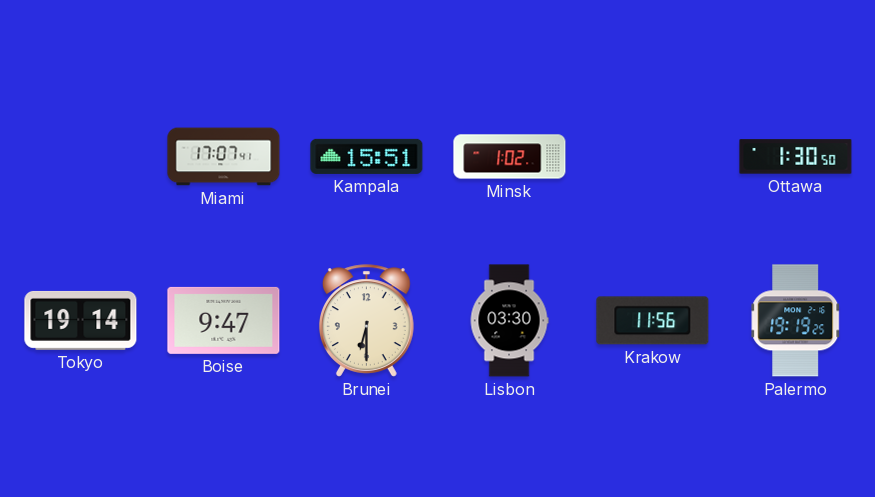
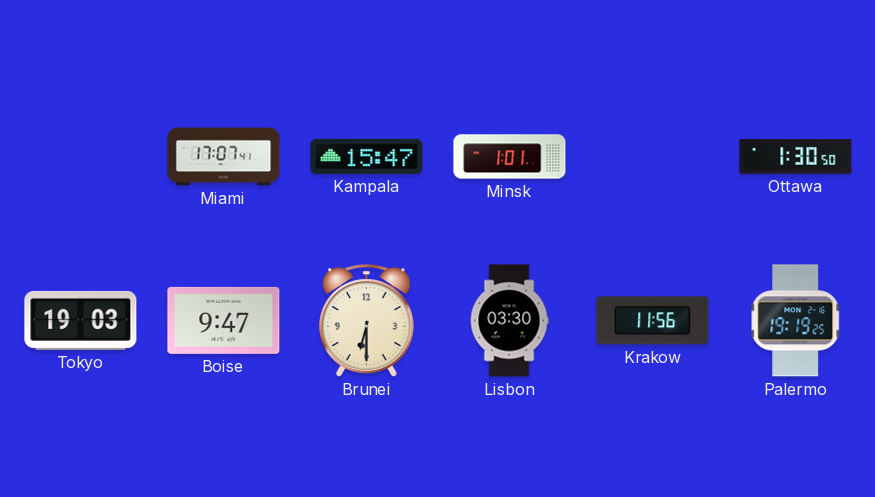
Kampala: 15:51 -> 15:47
Minsk: 1:02 -> 1:01
Tokyo: 19:14 -> 19:03
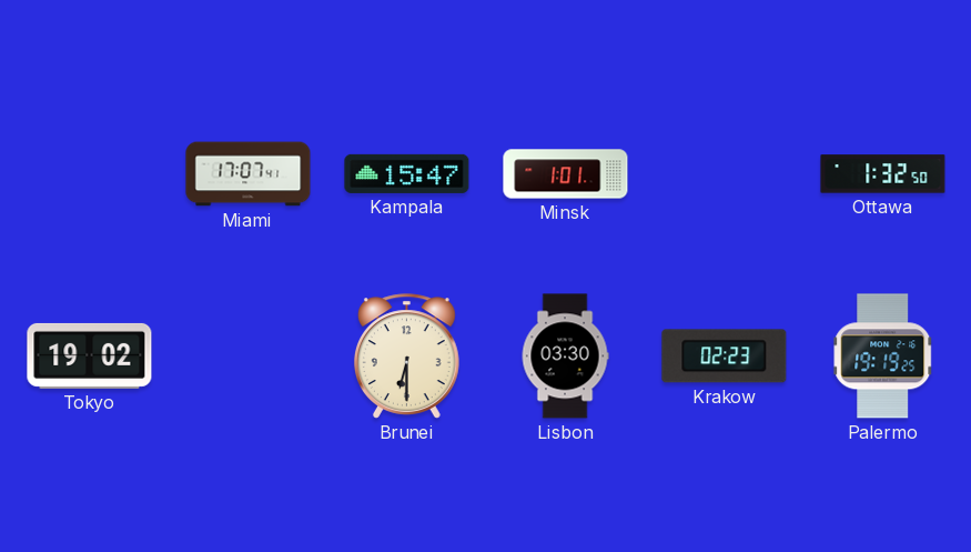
Ottawa: 1:30 -> 1:32
Tokyo: 19:03 -> 19:02
Boise: 9:47 -> none
Krakow: 11:56 -> 02:23
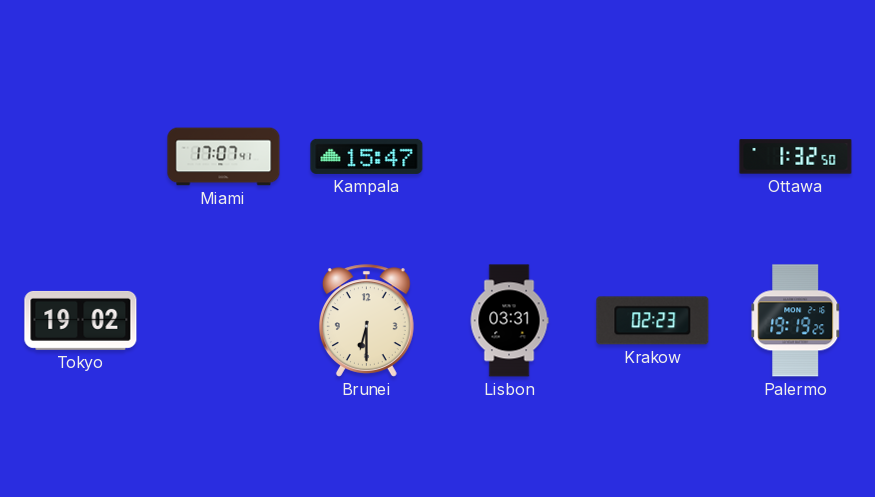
Minsk: 1:01 -> none
Lisbon: 03:30 -> 03:31
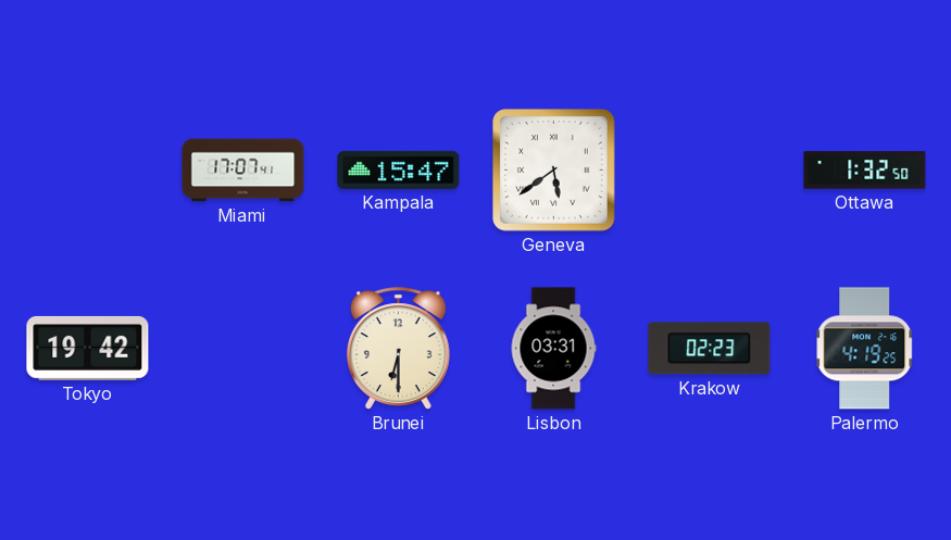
Geneva: none -> 5:39
Tokyo: 19:02 -> 19:42
Palermo: 19:19 -> 4:19
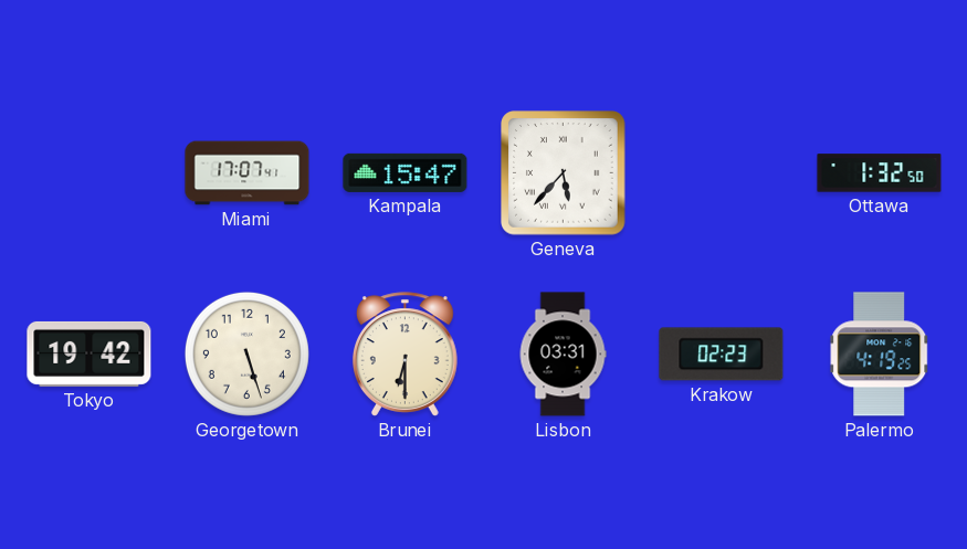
Geneva: 5:39 -> 5:37
Georgetown: none -> 5:27
